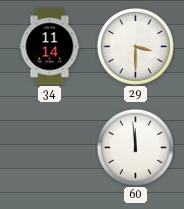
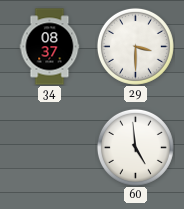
34: 11:14 -> 08:37
60: 11:59 -> 4:59
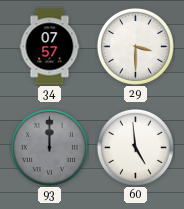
34: 08:37 -> 07:57
93: none -> 12:00
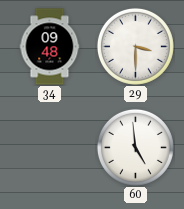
34: 07:57 -> 09:48
93: 12:00 -> none
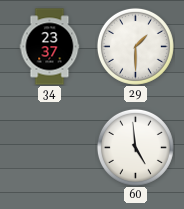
34: 09:48 -> 23:37
29: 3:30 -> 1:30
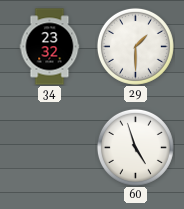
34: 23:37 -> 23:32
60: 4:59 -> 4:57
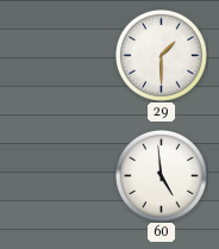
34: 23:32 -> none
60: 4:57 -> 4:59
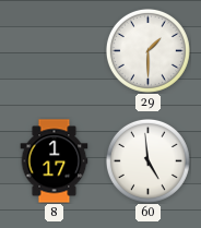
8: none -> 1:17
